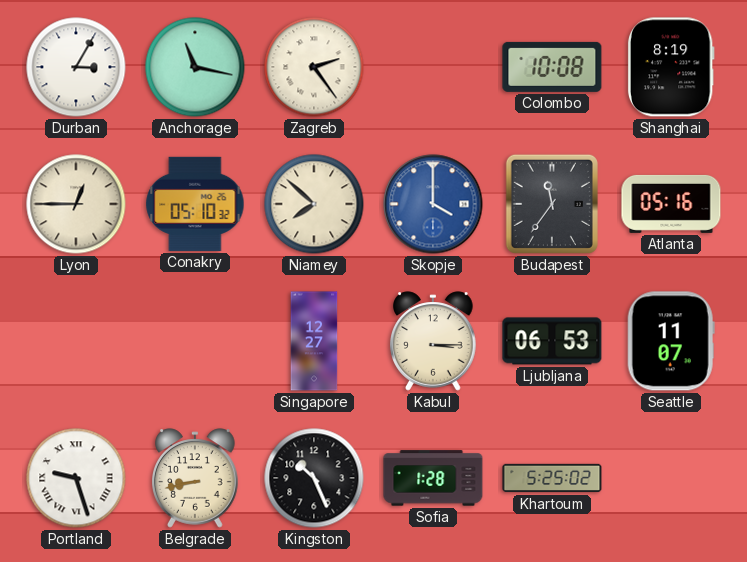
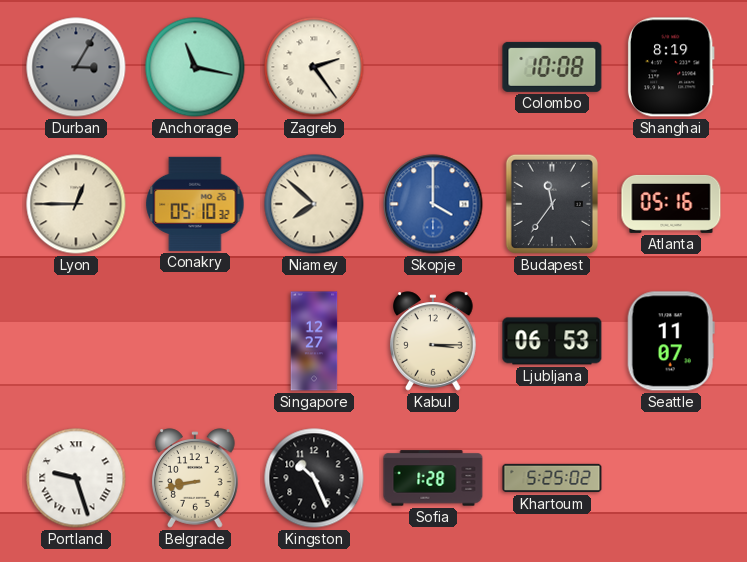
Durban dial: white -> grey
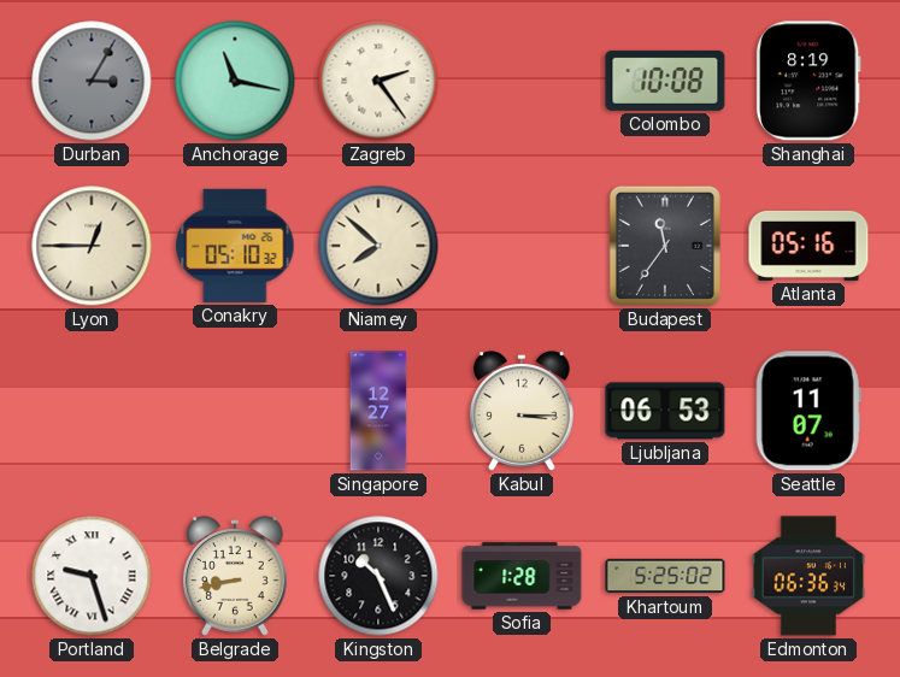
Skopje: 4:00 -> none
Edmonton: none -> 06:36
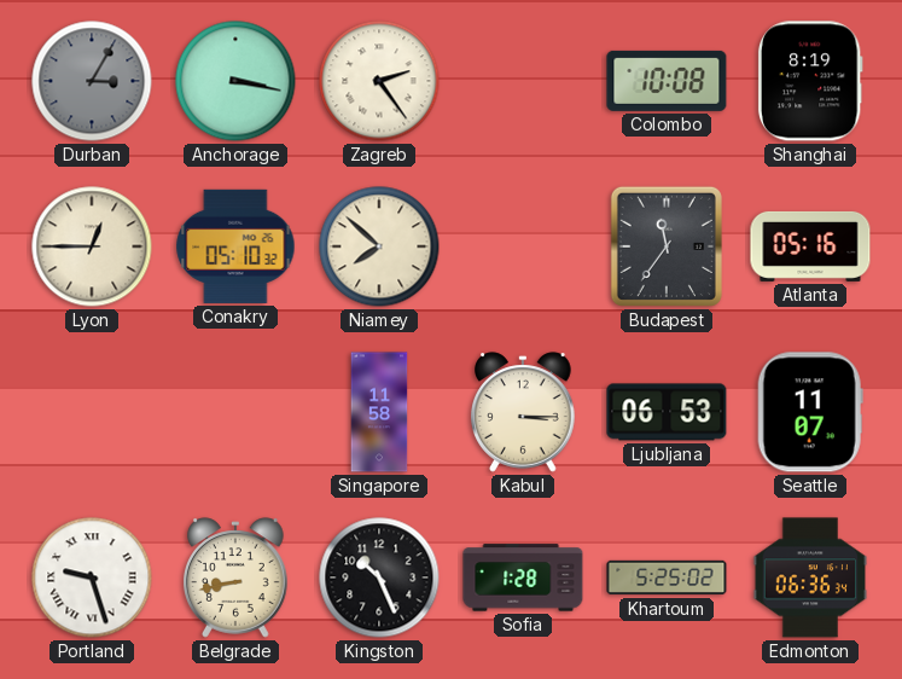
Anchorage: 11:17 -> 3:17
Singapore: 12:27 -> 11:58
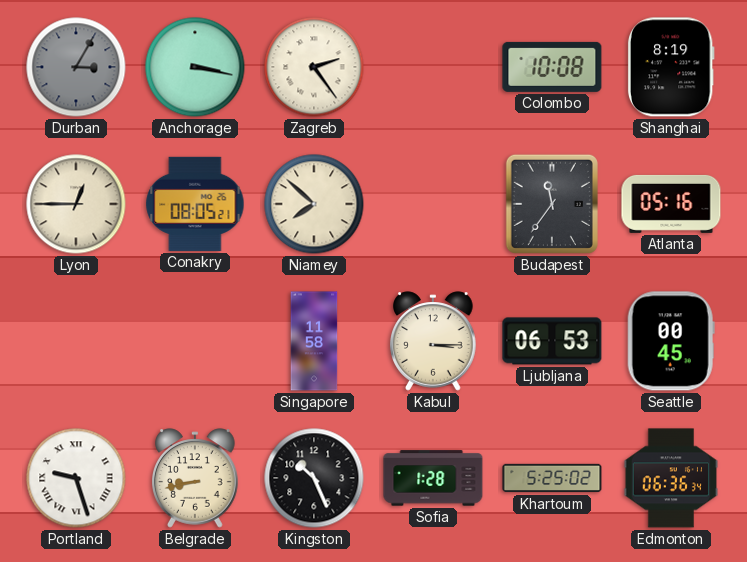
Conakry: 05:10 -> 08:05
Seattle: 11:07 -> 00:45
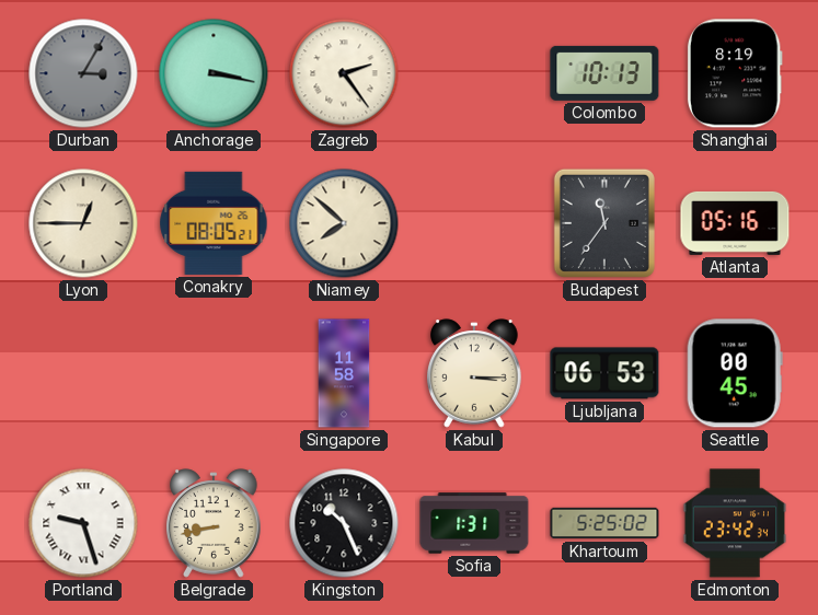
Colombo: 10:08 -> 10:13
Sofia: 1:28 -> 1:31
Edmonton: 06:36 -> 23:42
